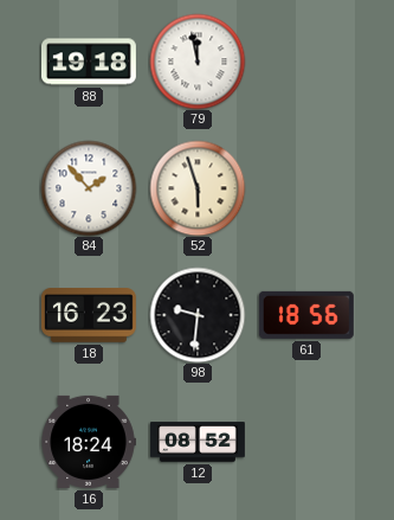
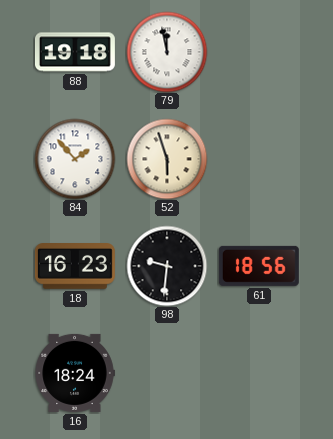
12: 08:52 -> none
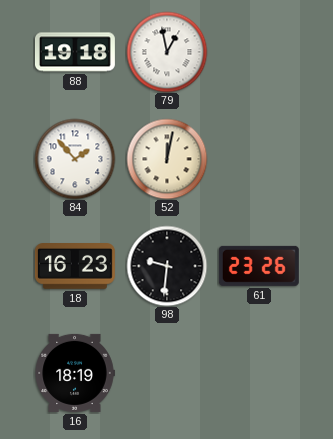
79: 11:58 -> 12:58
52: 5:57 -> 12:02
61: 18:56 -> 23:26
16: 18:24 -> 18:19
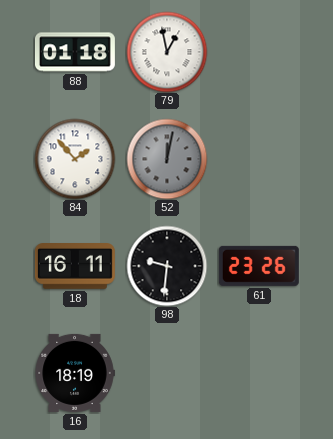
88: 19:18 -> 01:18
52 dial: cream -> grey
18: 16:23 -> 16:11
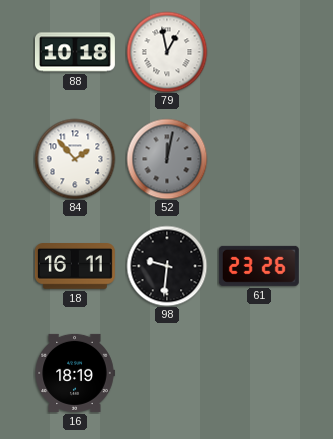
88: 01:18 -> 10:18
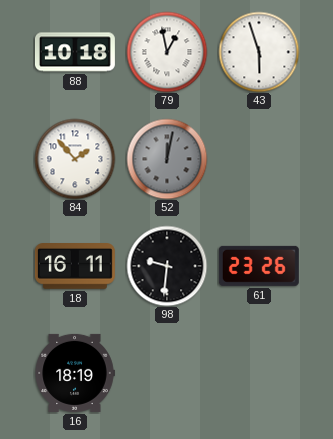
43: none -> 5:57
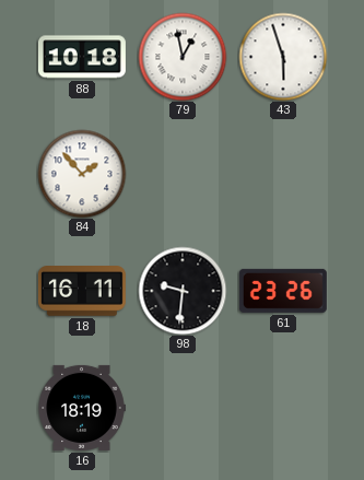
52: 12:02 -> none
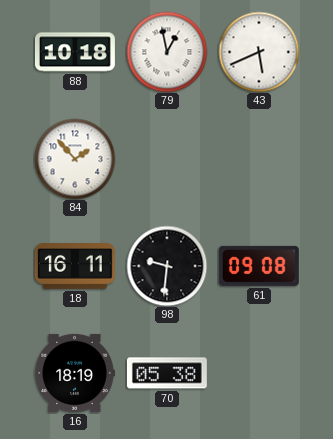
43: 5:57 -> 5:41
61: 23:26 -> 09:08
70: none -> 05:38
